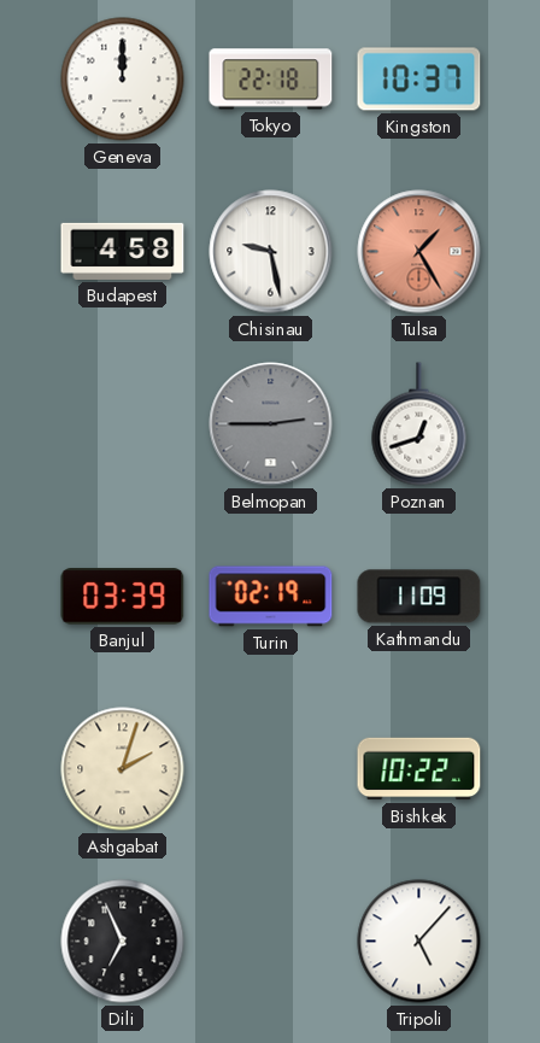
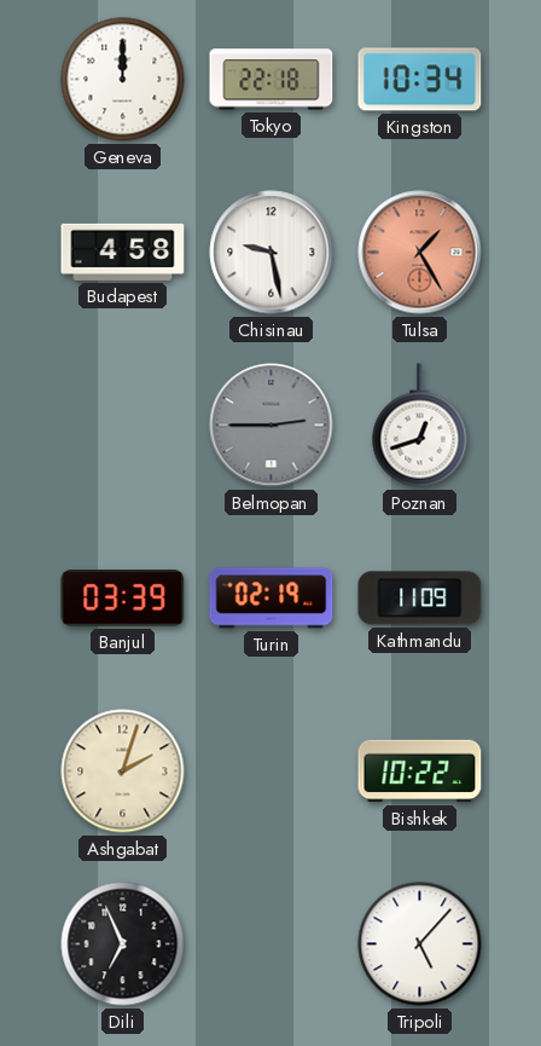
Kingston: 10:37 -> 10:34
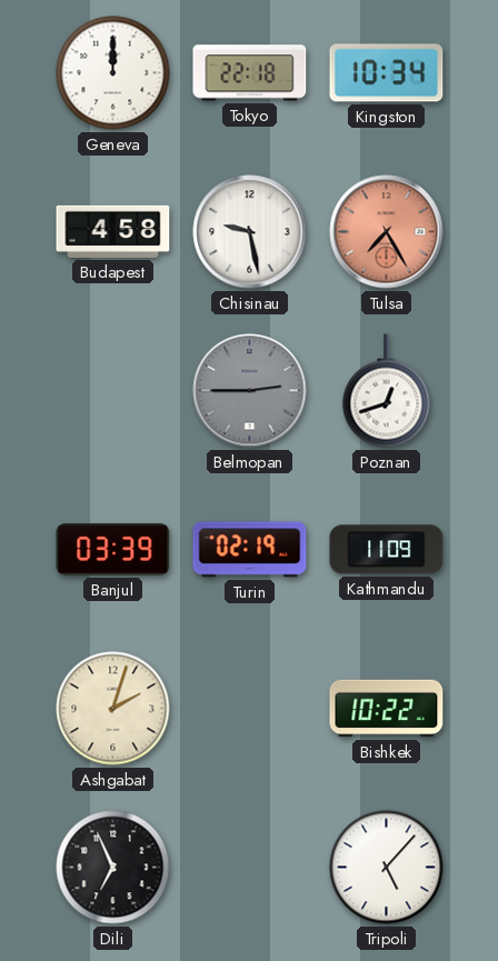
Tulsa: 1:25 -> 7:25
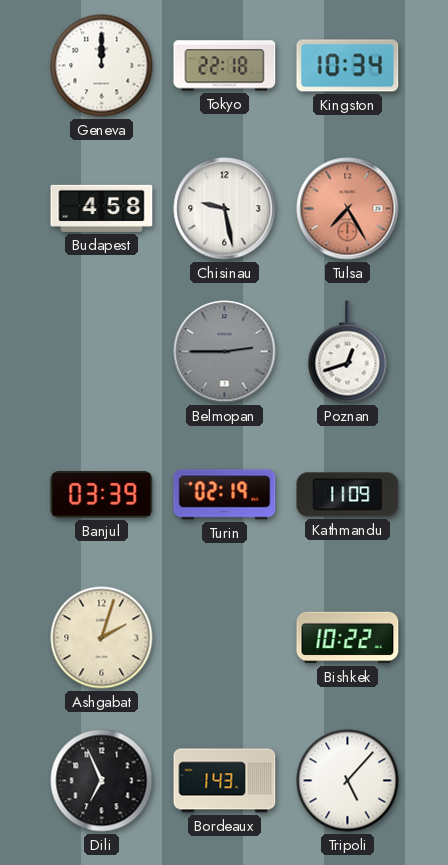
Bordeaux: none -> 1:43
